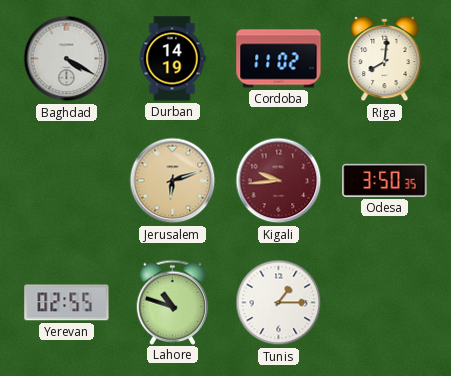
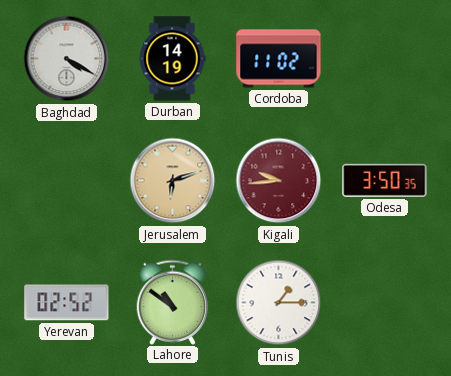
Riga: 8:01 -> none
Yerevan: 02:55 -> 02:52
Lahore: 10:48 -> 10:51
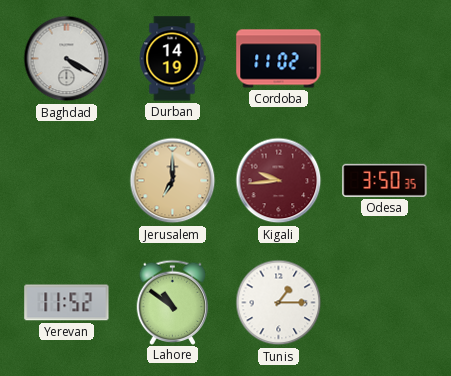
Jerusalem: 6:12 -> 7:00
Yerevan: 02:52 -> 11:52
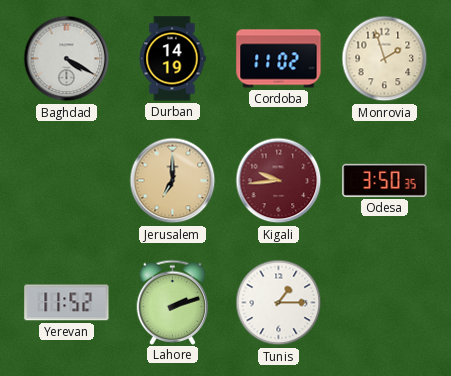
Monrovia: none -> 1:57
Lahore: 10:51 -> 2:12
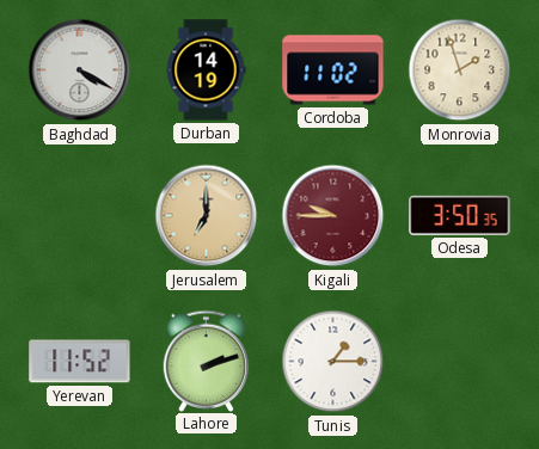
Kigali: 9:44 -> 9:45
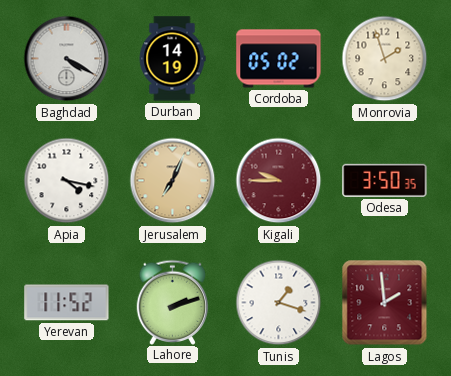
Cordoba: 11:02 -> 05:02
Apia: none -> 4:17
Jerusalem: 7:00 -> 7:04
Tunis: 1:15 -> 1:18
Lagos: none -> 1:59
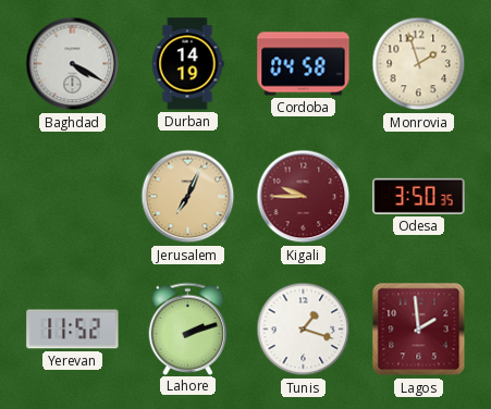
Cordoba: 05:02 -> 04:58
Apia: 4:17 -> none
